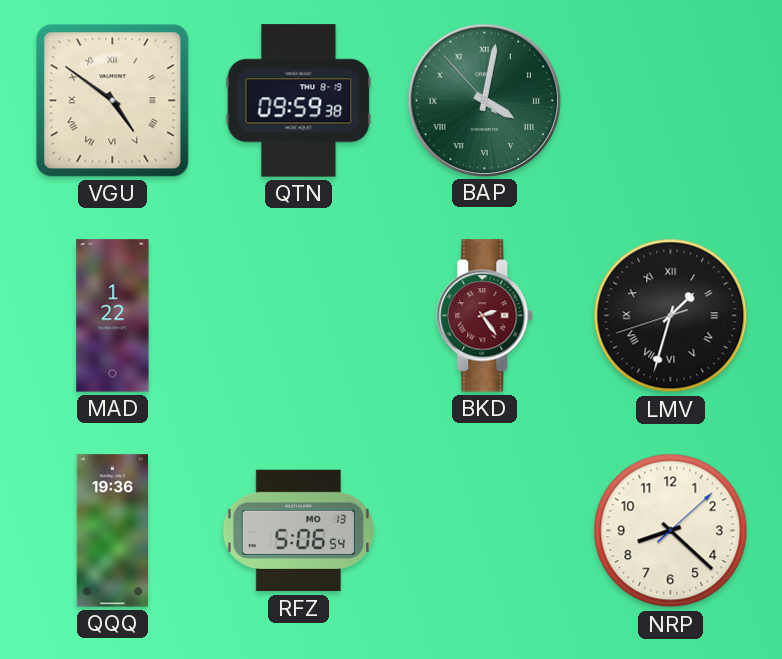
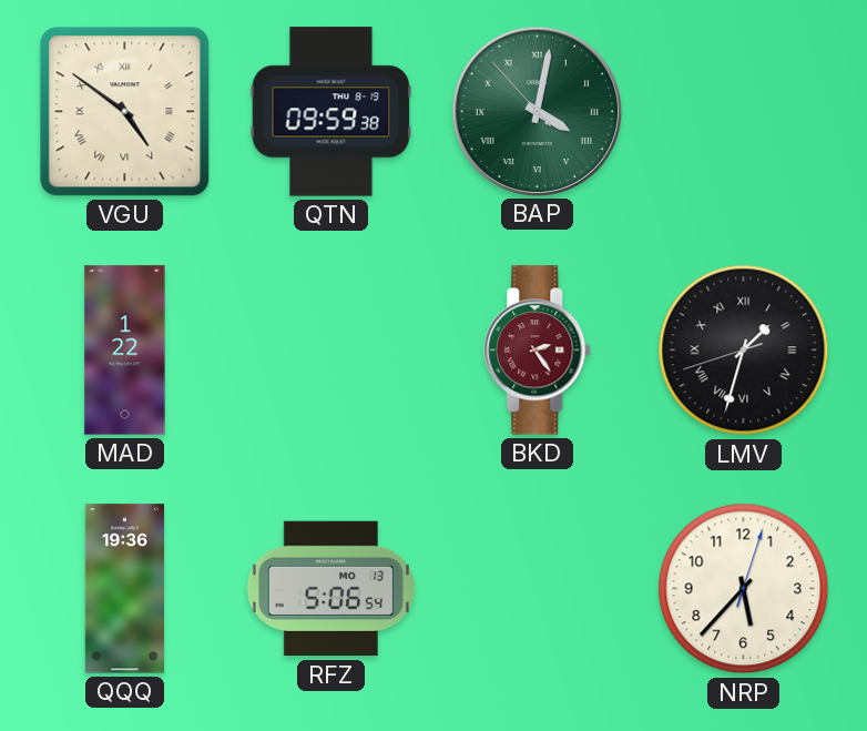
NRP: 8:22 -> 5:37
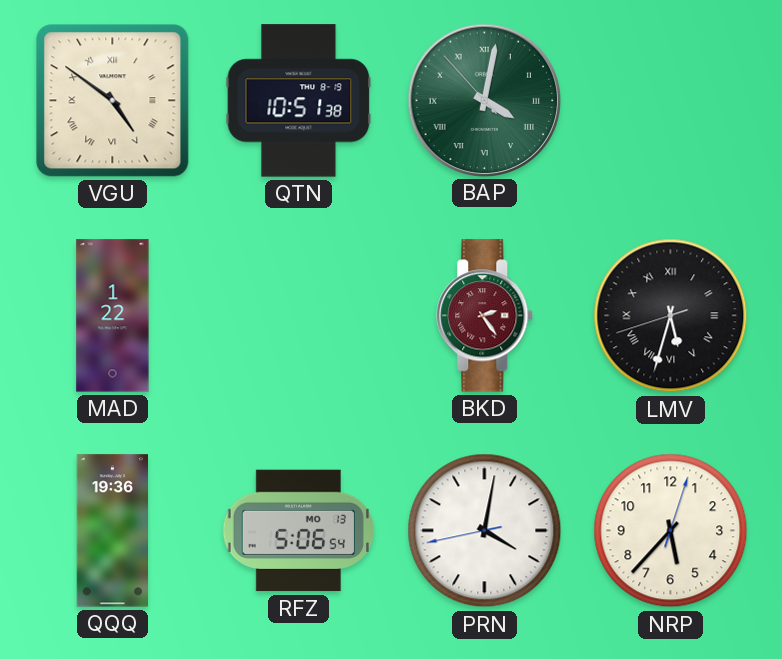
QTN: 09:59 -> 10:51
LMV: 1:32 -> 5:32
PRN: none -> 4:01
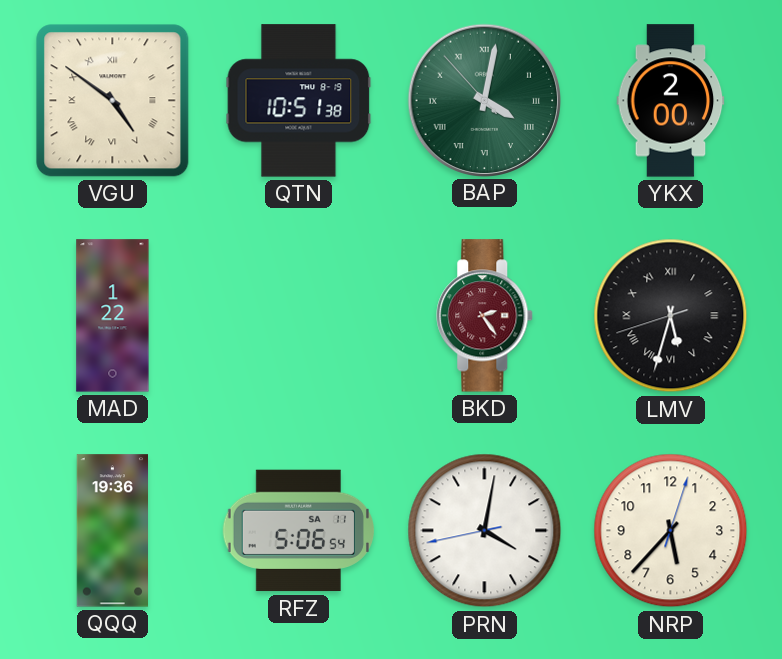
YKX: none -> 2:00
RFZ date: MO 13 -> SA 11
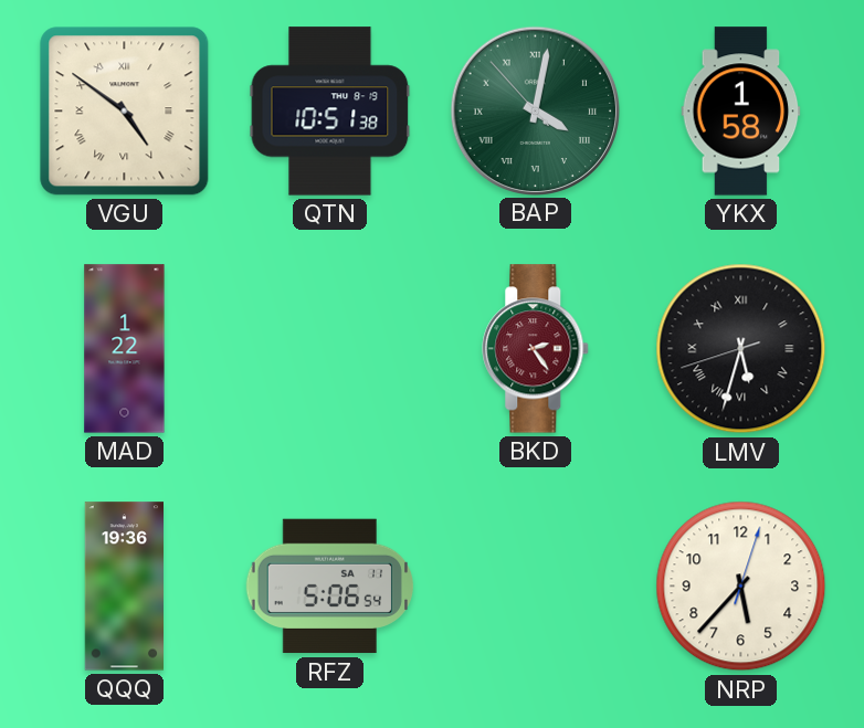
YKX: 2:00 -> 1:58
PRN: 4:01 -> none
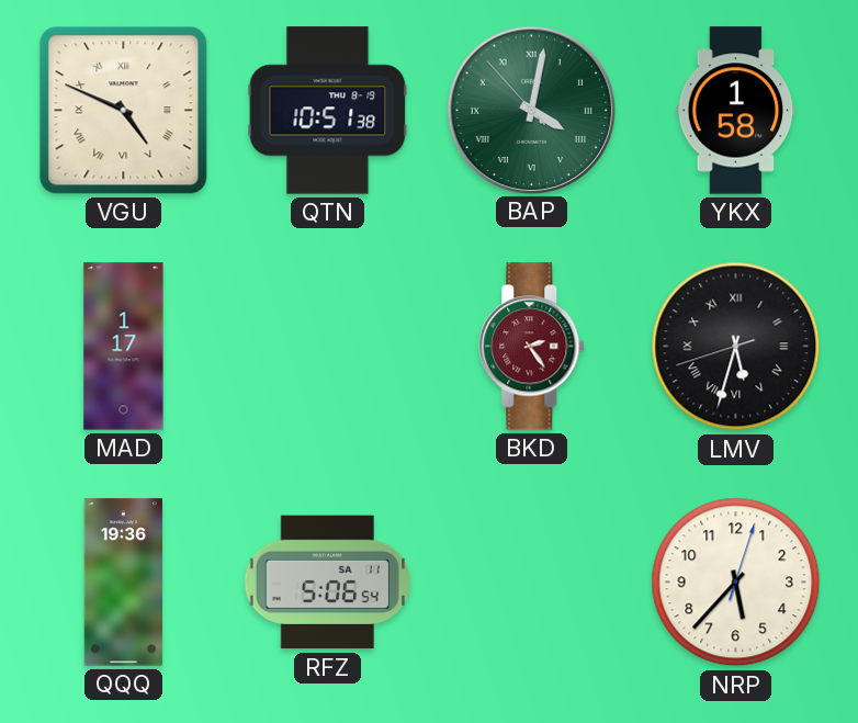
VGU: 4:51 -> 4:49
MAD: 1:22 -> 1:17
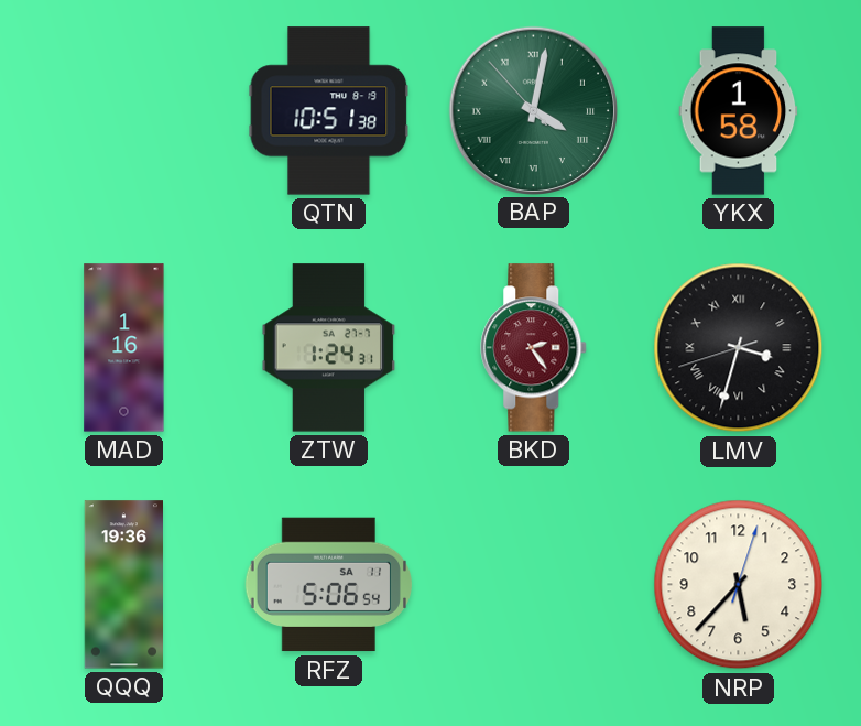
VGU: 4:49 -> none
MAD: 1:17 -> 1:16
ZTW: none -> 1:24
LMV: 5:32 -> 3:32
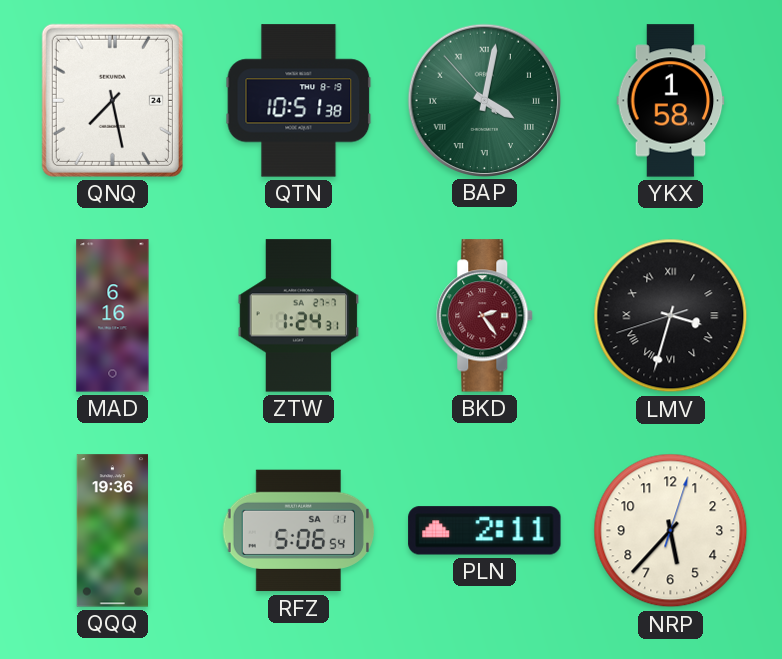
QNQ: none -> 7:28
MAD: 1:16 -> 6:16
PLN: none -> 2:11
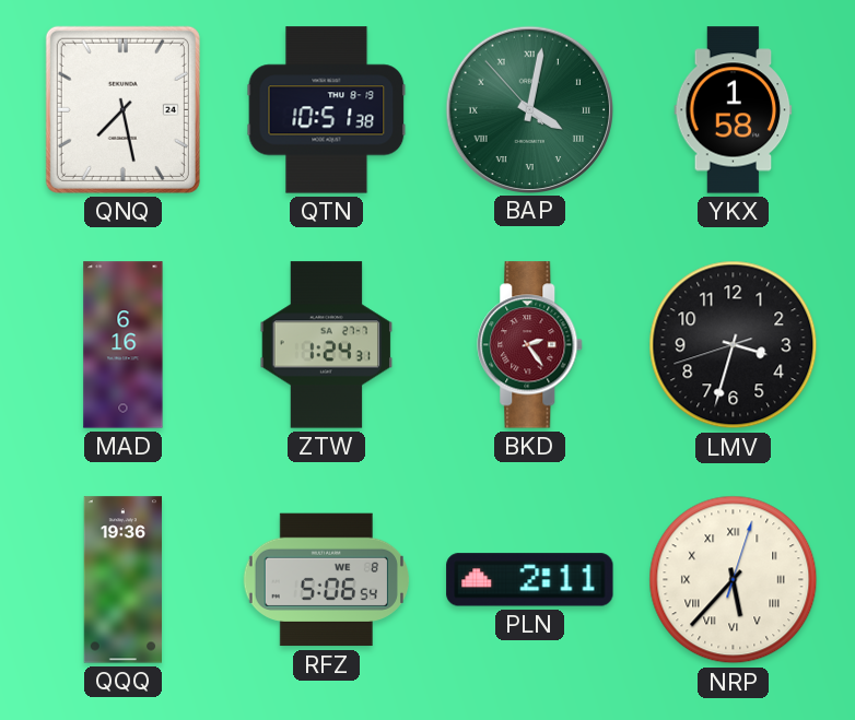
LMV numerals: Roman -> Arabic
RFZ date: SA 11 -> WE 8
NRP numerals: Arabic -> Roman
